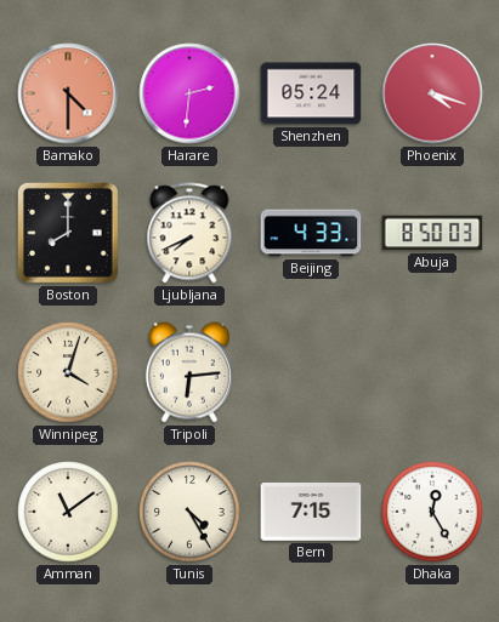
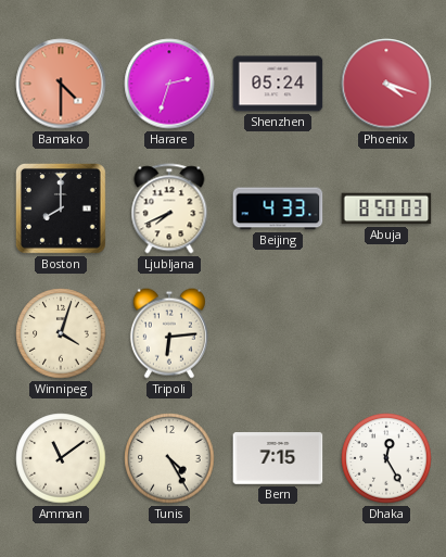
Harare: 2:31 -> 2:33
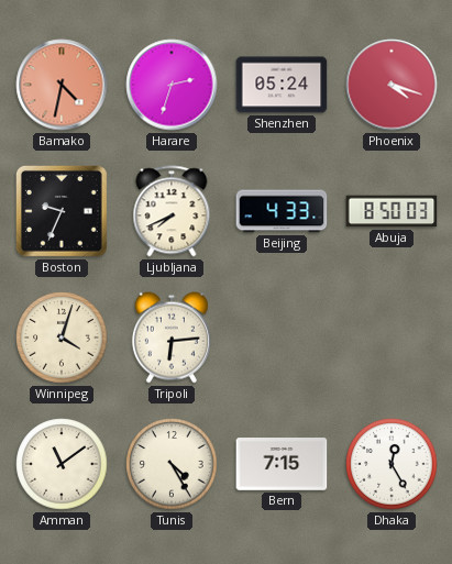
Bamako: 4:30 -> 4:32
Boston: 8:00 -> 9:34
